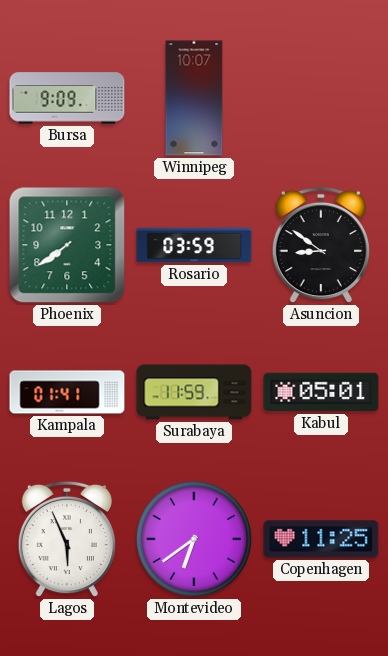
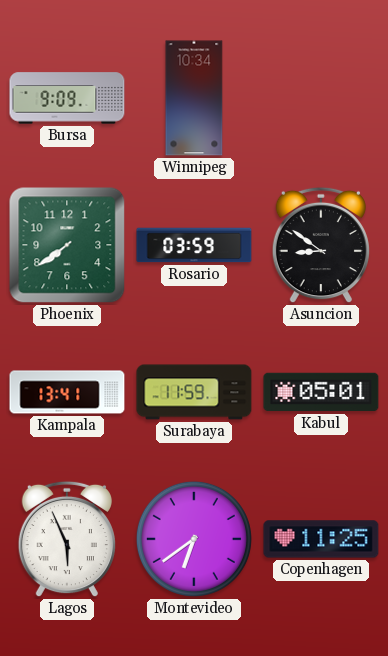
Winnipeg: 10:07 -> 10:34
Kampala: 01:41 -> 13:41
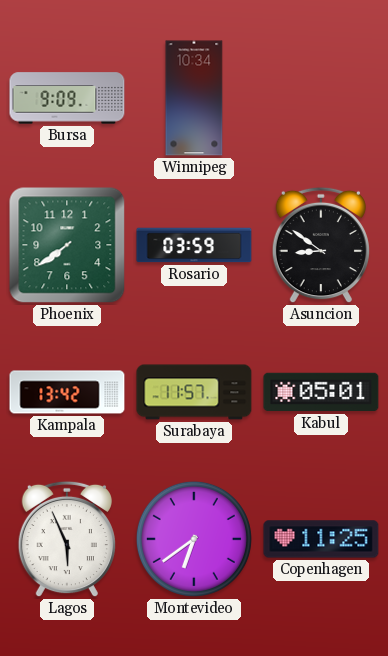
Kampala: 13:41 -> 13:42
Surabaya: 11:59 -> 11:57
